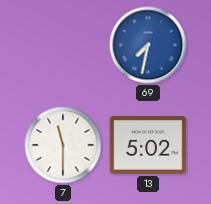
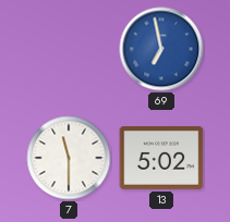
69: 7:32 -> 6:58
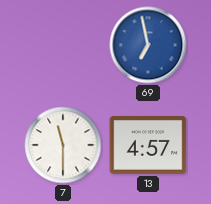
13: 5:02 -> 4:57
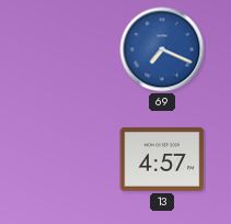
69: 6:58 -> 7:19
7: 11:30 -> none
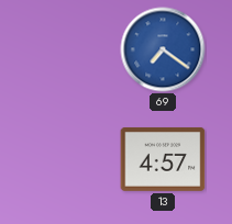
69: 7:19 -> 7:21
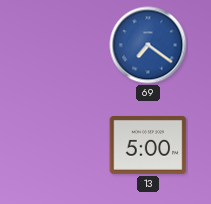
13: 4:57 -> 5:00
